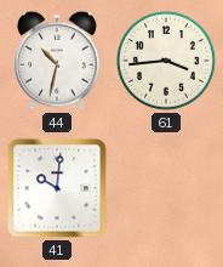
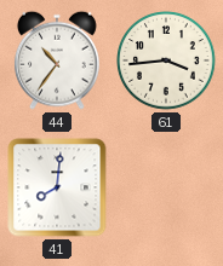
44: 10:32 -> 10:36
41: 10:01 -> 8:01
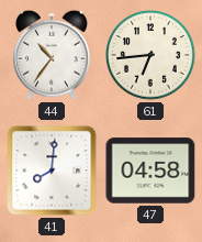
61: 3:44 -> 6:44
47: none -> 04:58
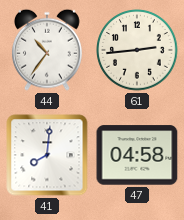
61: 6:44 -> 2:44
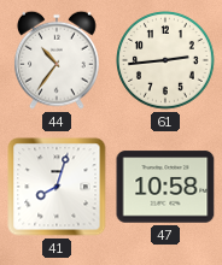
41: 8:01 -> 8:03
47: 04:58 -> 10:58
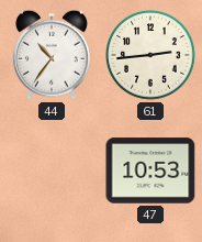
41: 8:03 -> none
47: 10:58 -> 10:53
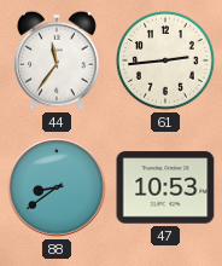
44: 10:36 -> 11:36
88: none -> 8:39
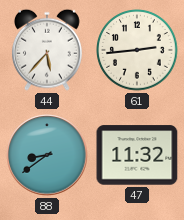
44: 11:36 -> 5:37
47: 10:53 -> 11:32
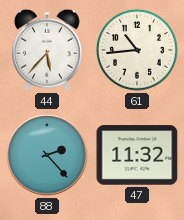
61: 2:44 -> 10:44
88: 8:39 -> 2:23
